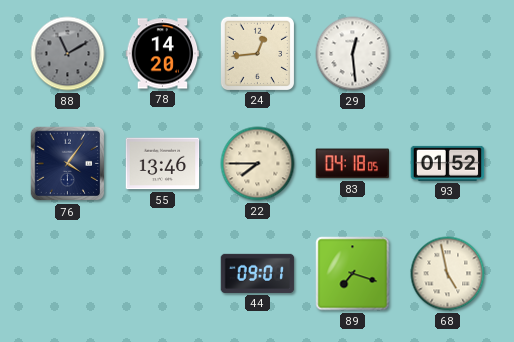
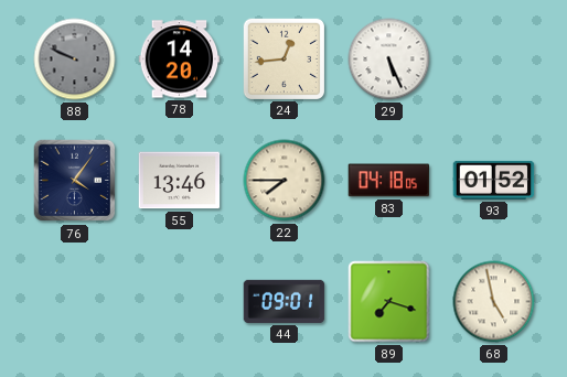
88: 11:10 -> 9:49
29: 12:29 -> 5:26
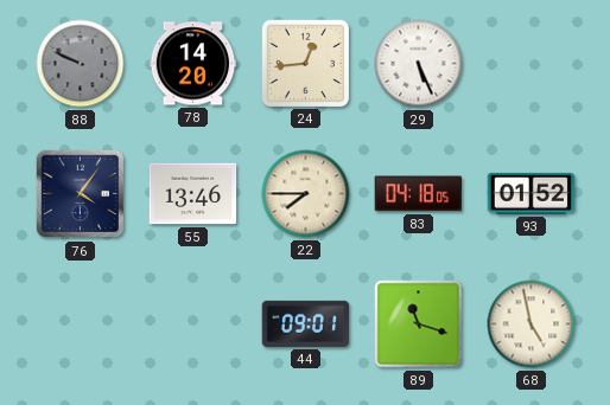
89: 7:18 -> 11:18
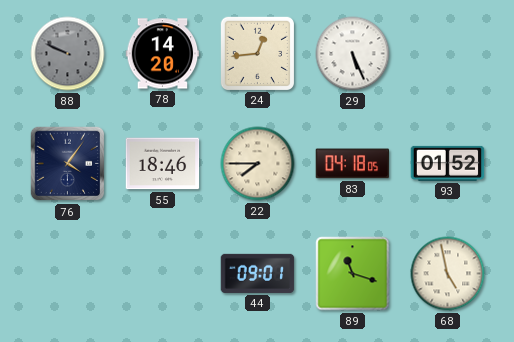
55: 13:46 -> 18:46
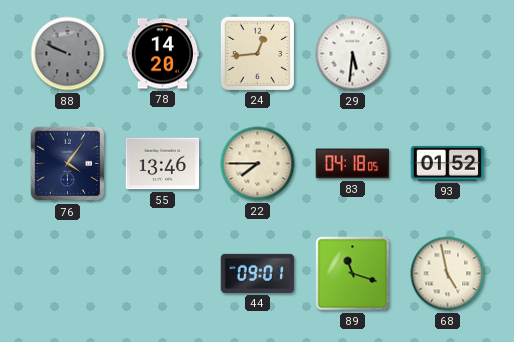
29: 5:26 -> 5:31
55: 18:46 -> 13:46
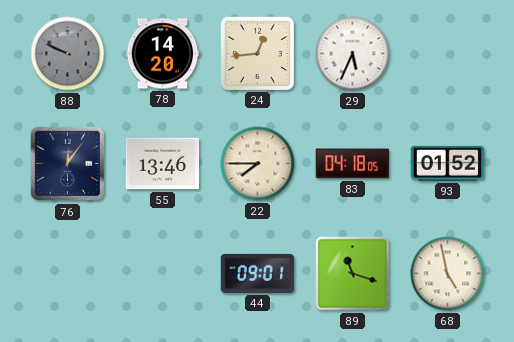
29: 5:31 -> 5:34
76: 4:06 -> 12:06
